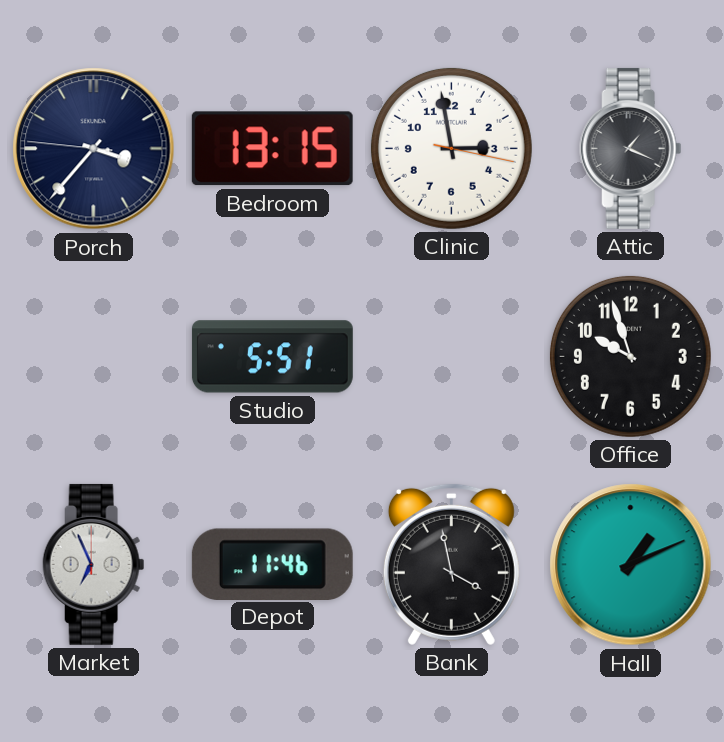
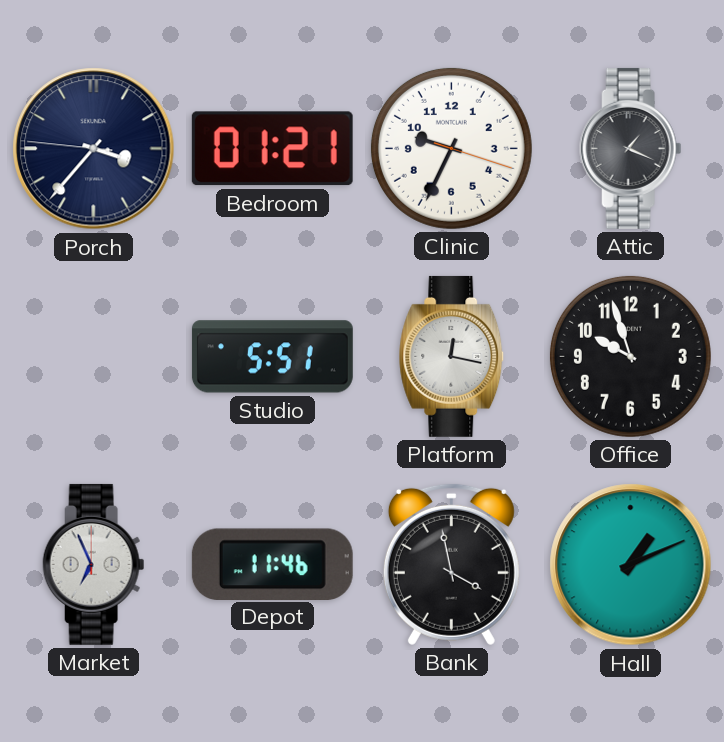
Bedroom: 13:15 -> 01:21
Clinic: 2:58 -> 9:34
Platform: none -> 12:17
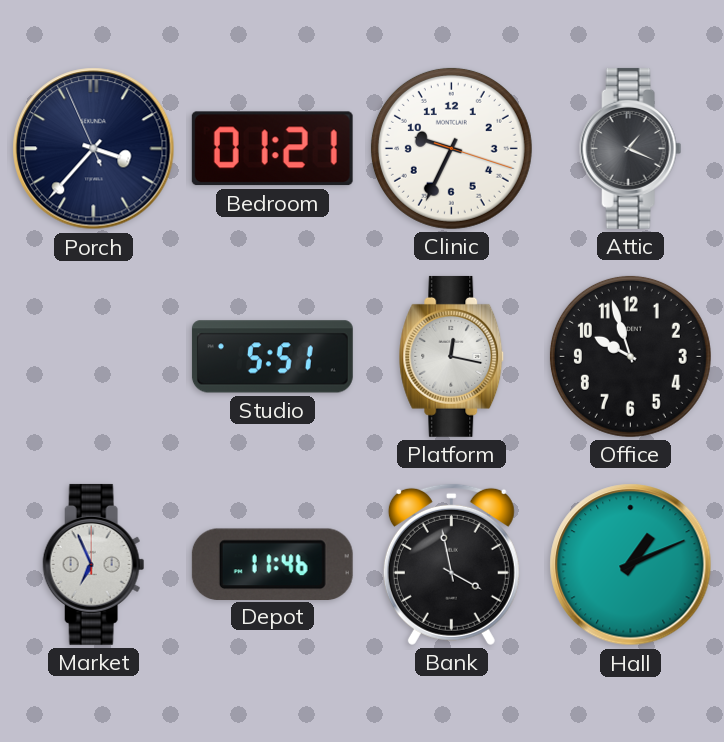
Porch: 3:36:46 -> 3:36:56
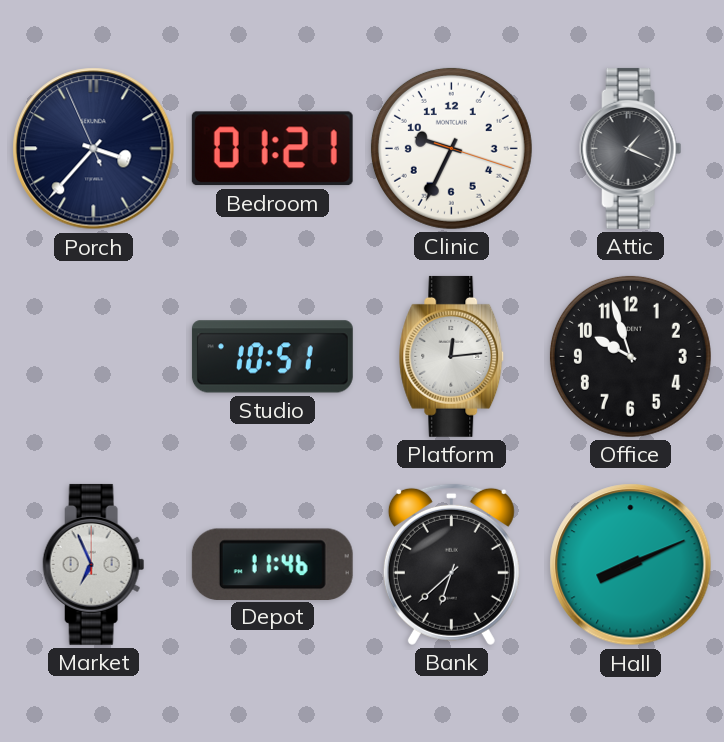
Studio: 5:51 -> 10:51
Platform: 12:17 -> 12:14
Bank: 3:58 -> 6:38
Hall: 1:11 -> 8:11
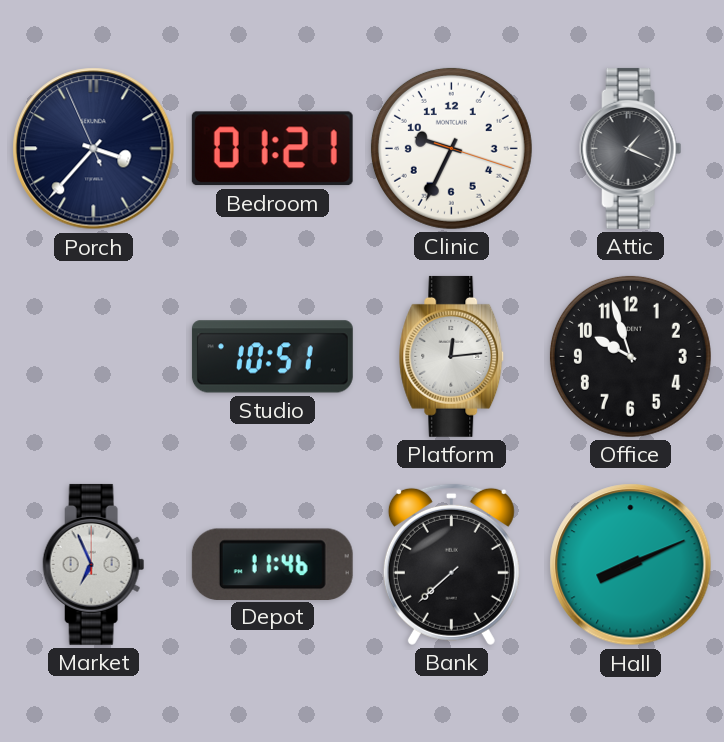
Bank: 6:38 -> 7:38
